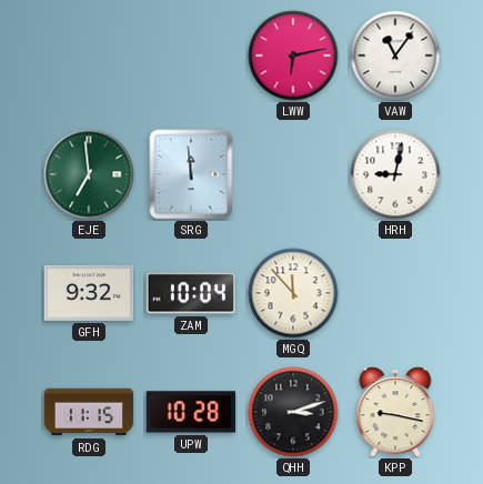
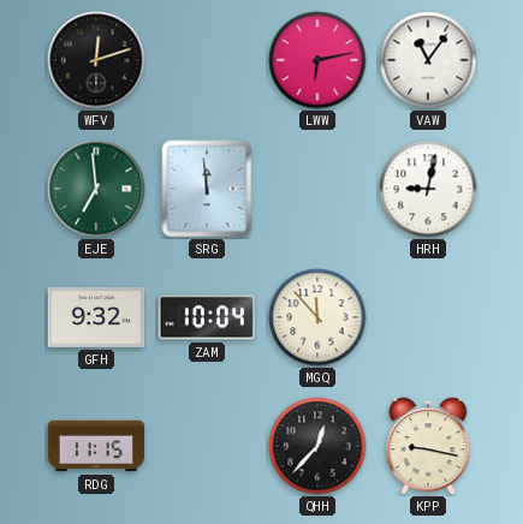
WFV: none -> 12:12
UPW: 10:28 -> none
QHH: 3:12 -> 12:37
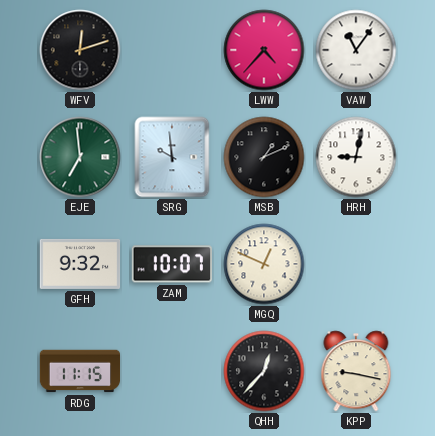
LWW: 6:13 -> 4:37
SRG: 11:59 -> 9:59
MSB: none -> 1:11
ZAM: 10:04 -> 10:07
MGQ: 11:53 -> 12:49
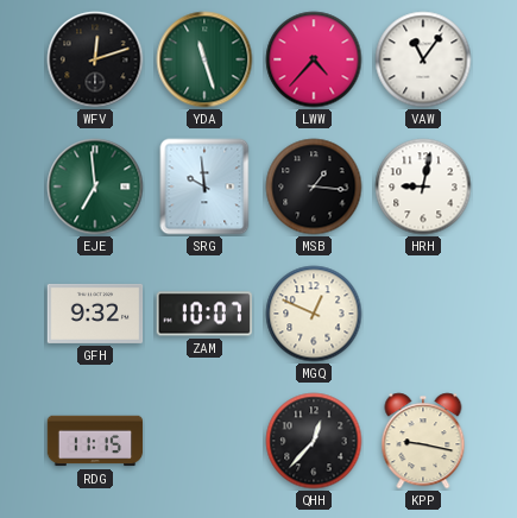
YDA: none -> 11:27
MSB: 1:11 -> 1:16
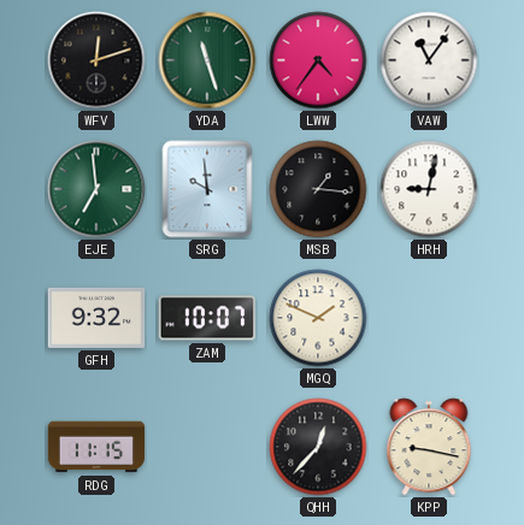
LWW: 4:37 -> 4:36
MGQ: 12:49 -> 1:49
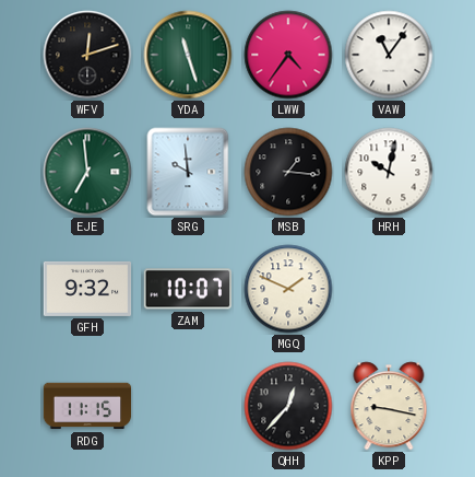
HRH: 9:02 -> 10:02
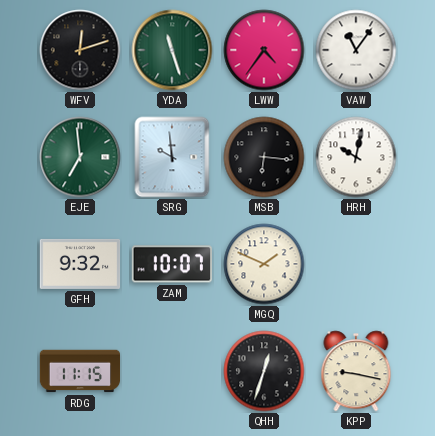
MSB: 1:16 -> 6:16
QHH: 12:37 -> 12:33
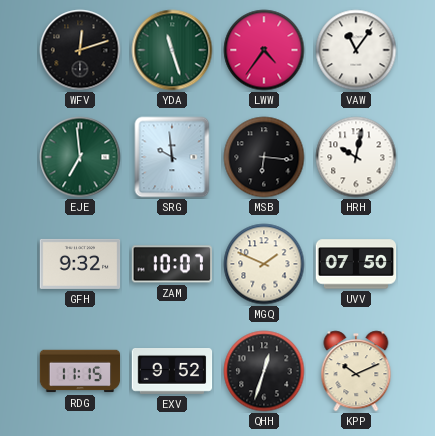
UVV: none -> 07:50
EXV: none -> 9:52
KPP: 9:17 -> 10:11
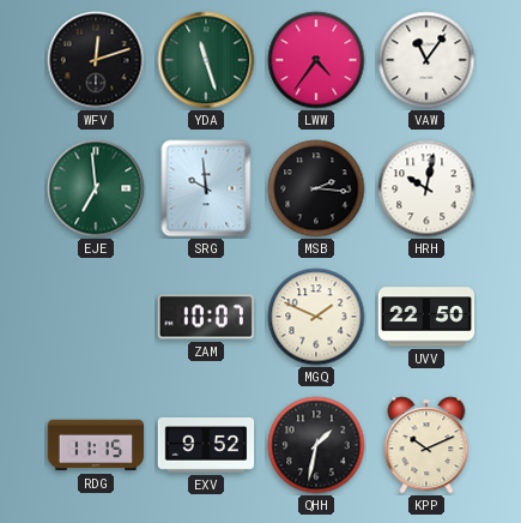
MSB: 6:16 -> 2:16
GFH: 9:32 -> none
UVV: 07:50 -> 22:50
QHH: 12:33 -> 1:32
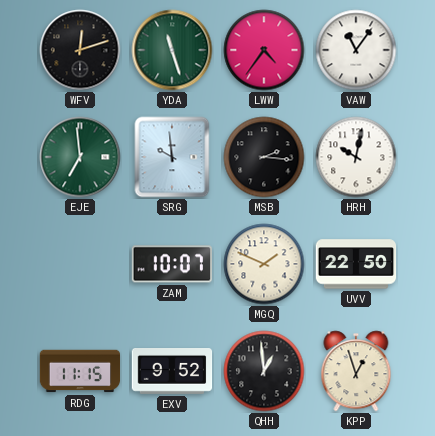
QHH: 1:32 -> 12:59
KPP: 10:11 -> 12:57
